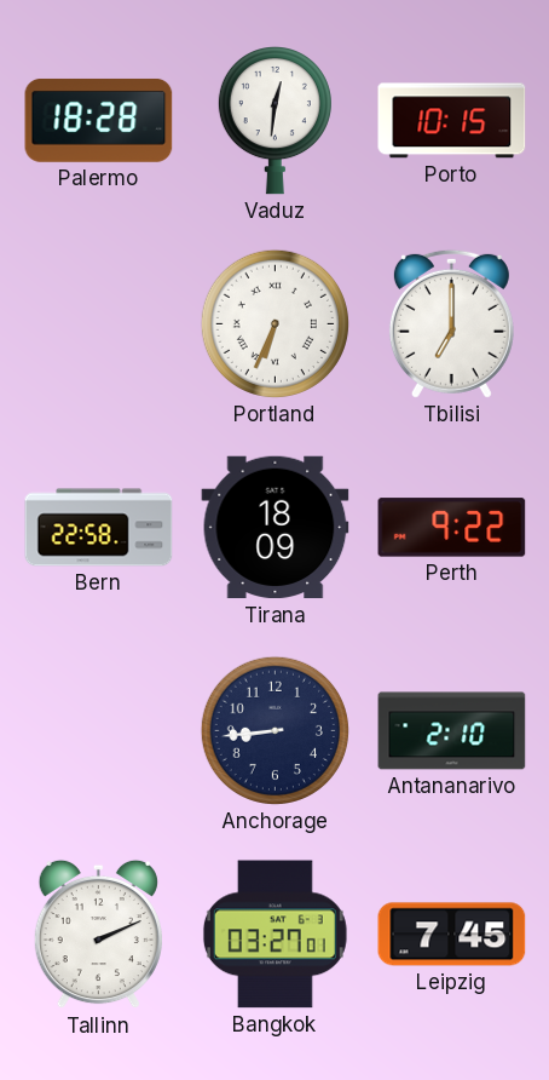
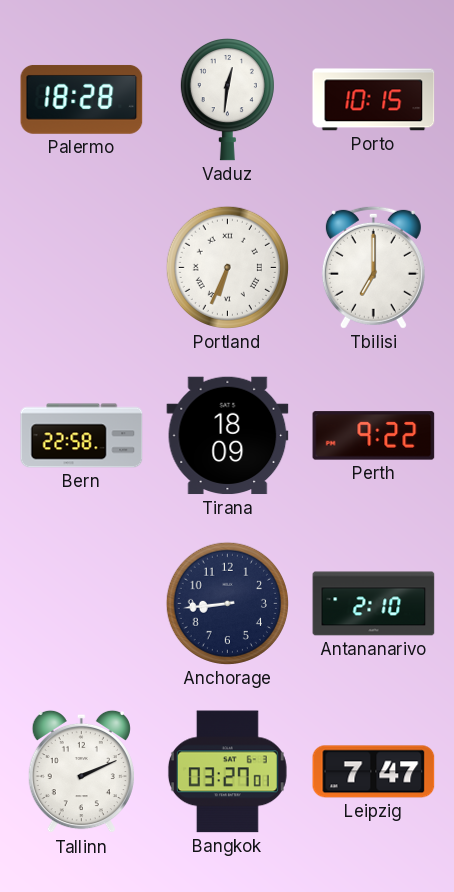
Leipzig: 7:45 -> 7:47
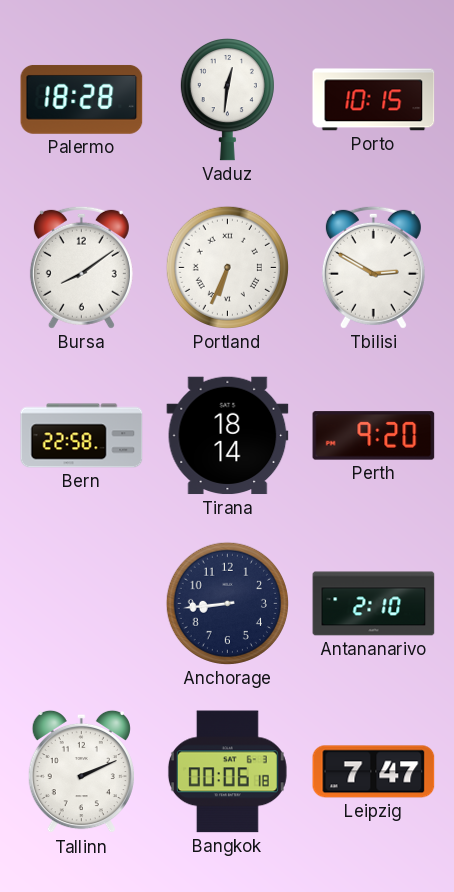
Bursa: none -> 8:09
Tbilisi: 7:00 -> 2:50
Tirana: 18:09 -> 18:14
Perth: 9:22 -> 9:20
Bangkok: 03:27 -> 00:06
